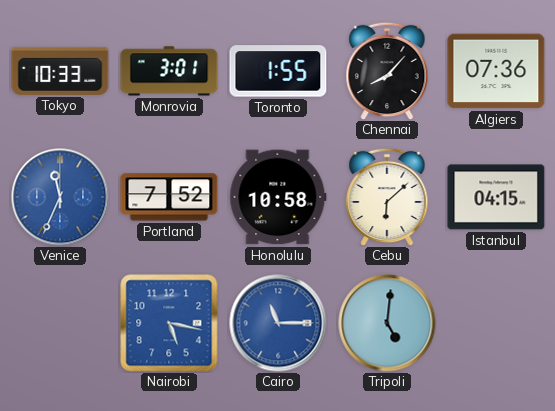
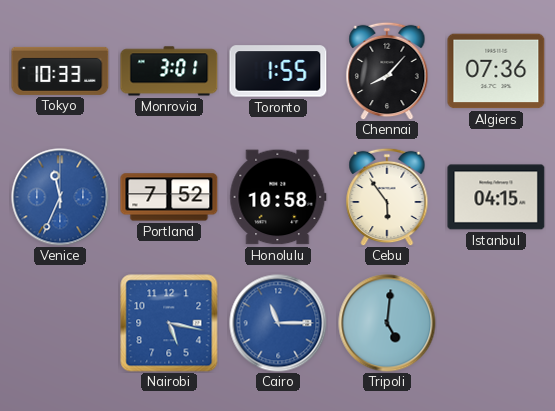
Cebu: 6:08 -> 5:54
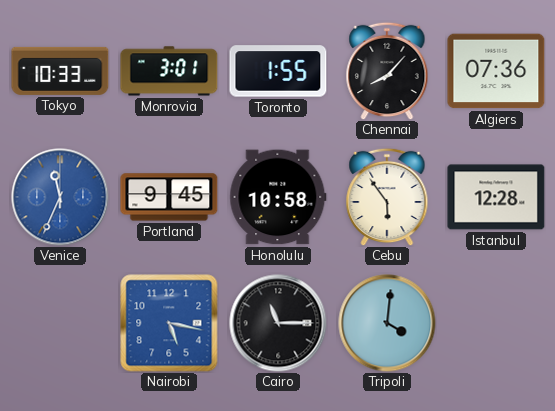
Portland: 7:52 -> 9:45
Istanbul: 04:15 -> 12:28
Cairo dial: blue -> black
Tripoli: 5:01 -> 4:01
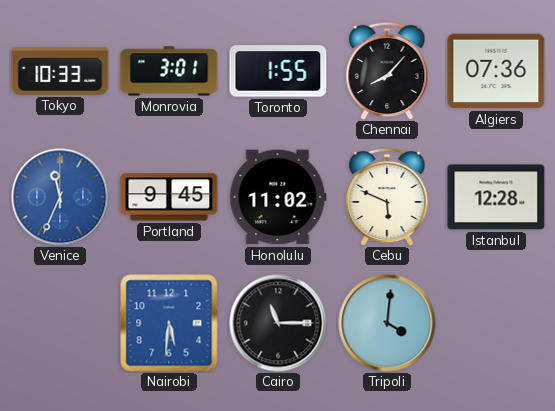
Honolulu: 10:58 -> 11:02
Cebu: 5:54 -> 5:49
Nairobi: 5:17 -> 5:31
